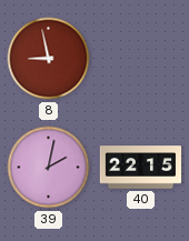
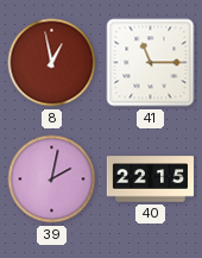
8: 8:58 -> 12:58
41: none -> 11:15
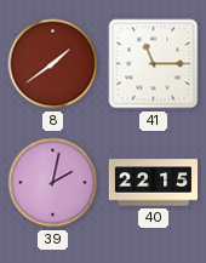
8: 12:58 -> 1:39
